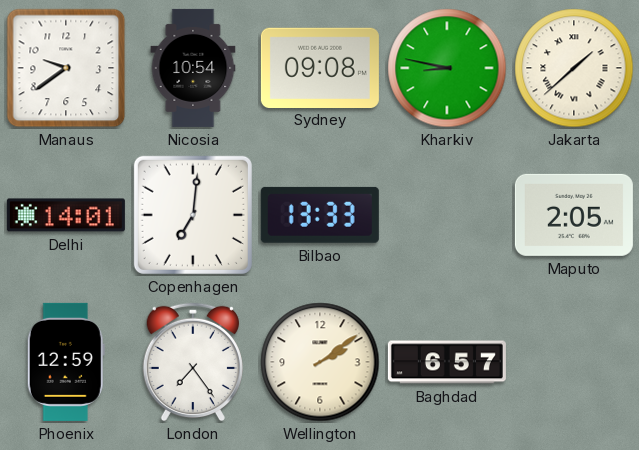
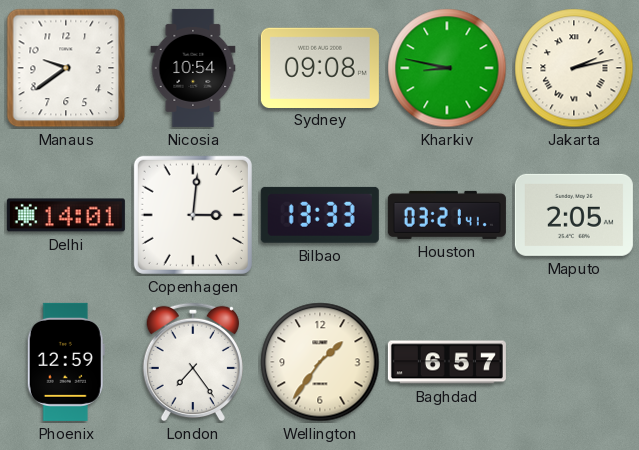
Jakarta: 1:38 -> 2:13
Copenhagen: 7:01 -> 3:01
Houston: none -> 03:21
Wellington: 2:09 -> 1:36
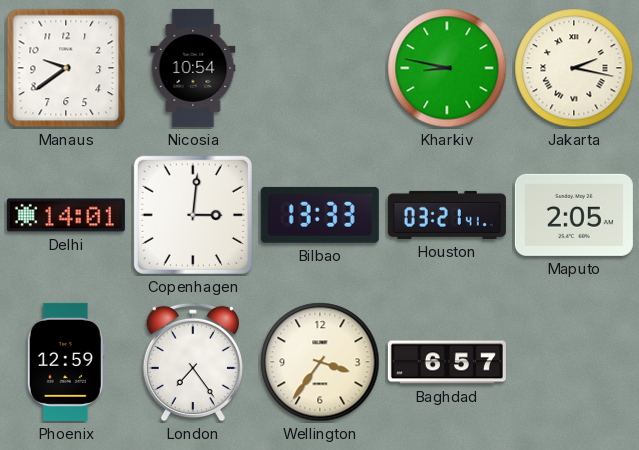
Sydney: 09:08 -> none
Jakarta: 2:13 -> 2:17
Wellington: 1:36 -> 3:36
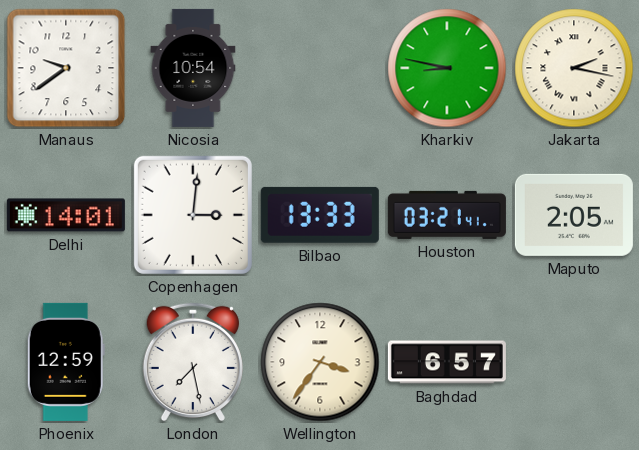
London: 7:24 -> 7:28
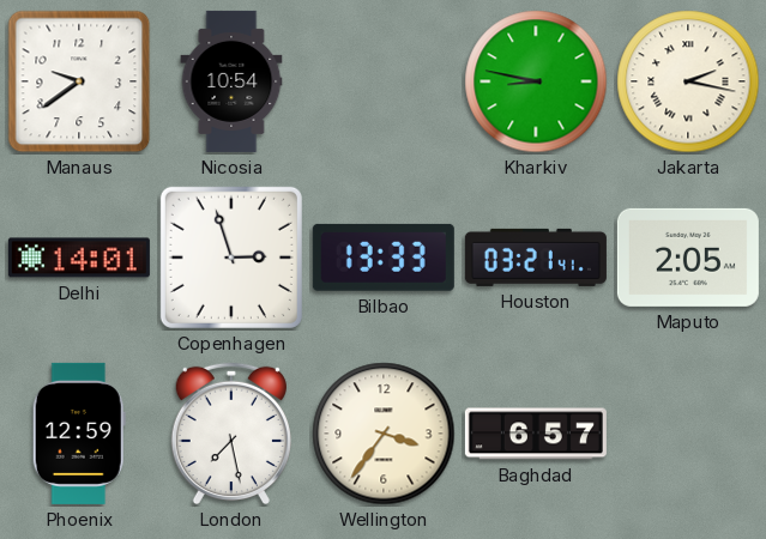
Copenhagen: 3:01 -> 2:57
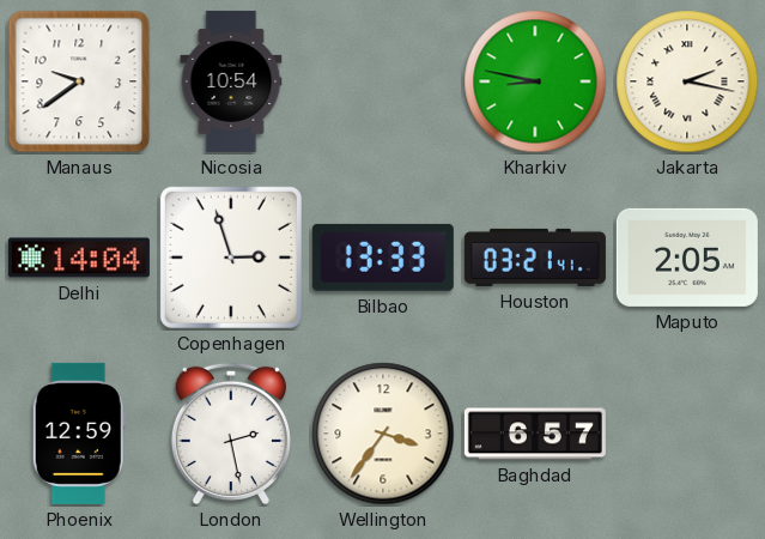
Delhi: 14:01 -> 14:04
London: 7:28 -> 2:28
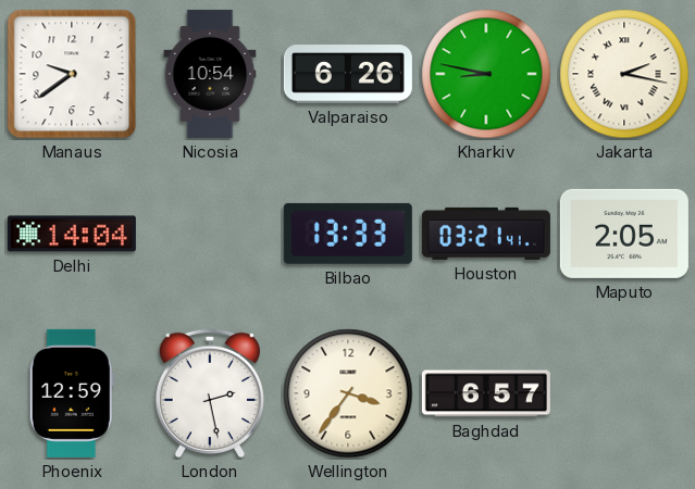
Valparaiso: none -> 6:26
Copenhagen: 2:57 -> none
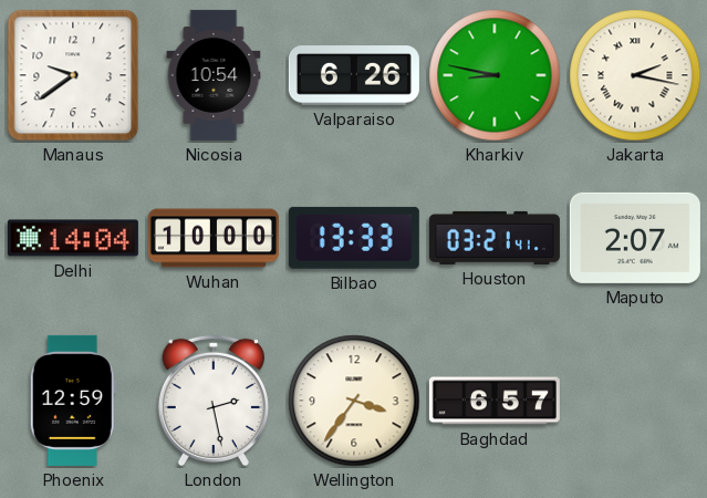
Wuhan: none -> 10:00
Maputo: 2:05 -> 2:07
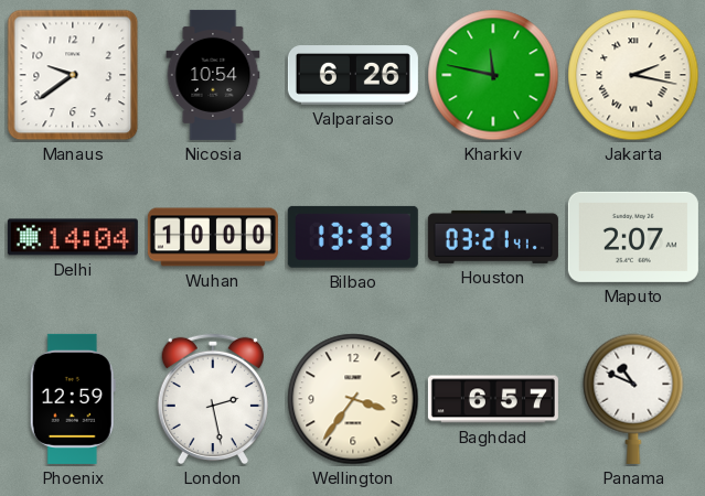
Kharkiv: 8:47 -> 11:47
Panama: none -> 10:49
